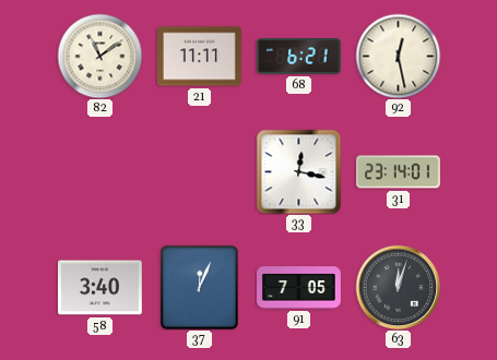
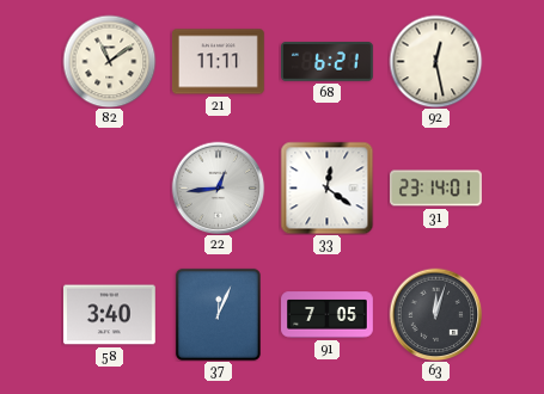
22: none -> 12:44
33: 12:17 -> 12:21
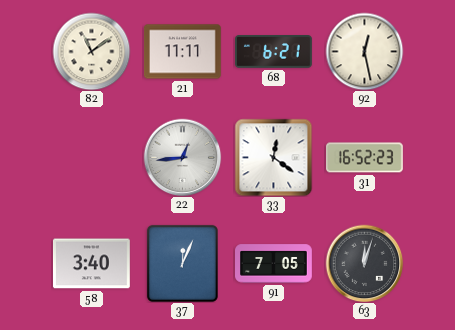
31: 23:14 -> 16:52
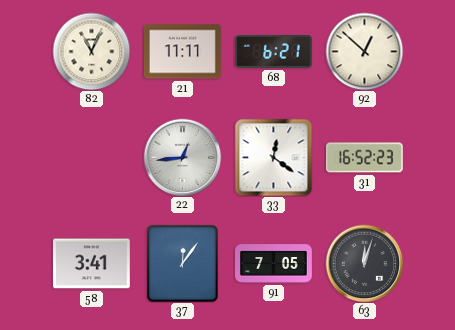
82: 11:09 -> 11:04
92: 12:28 -> 12:52
58: 3:40 -> 3:41
37: 12:04 -> 12:06
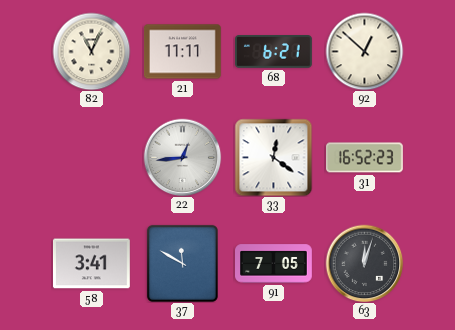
37: 12:06 -> 11:50
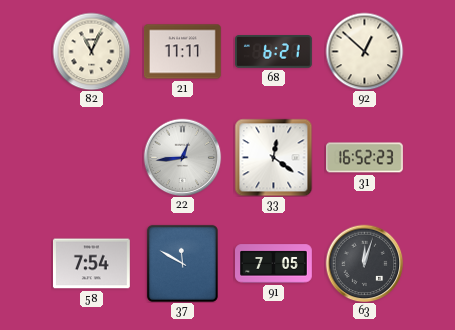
58: 3:41 -> 7:54
